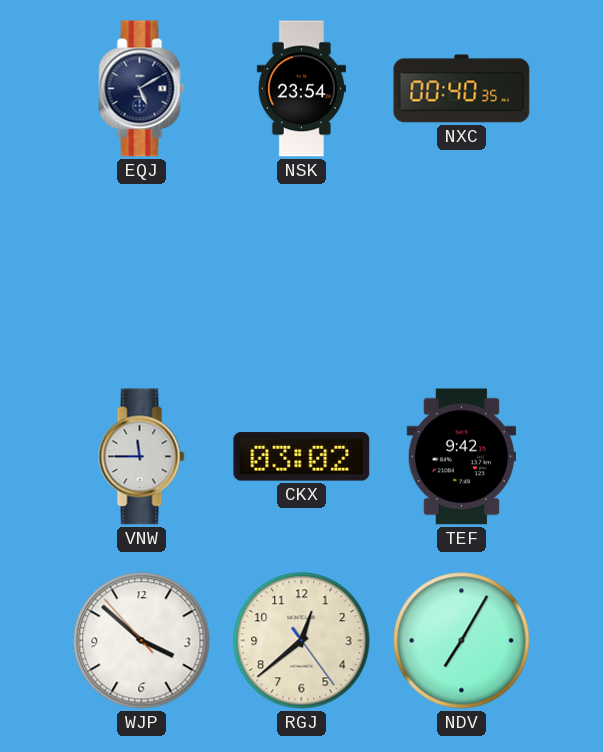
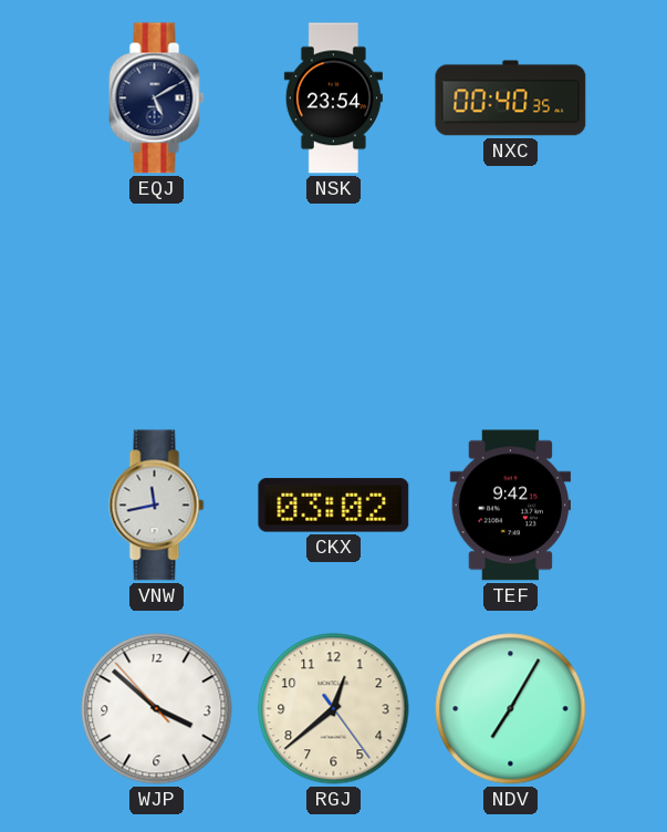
VNW: 11:45 -> 11:43
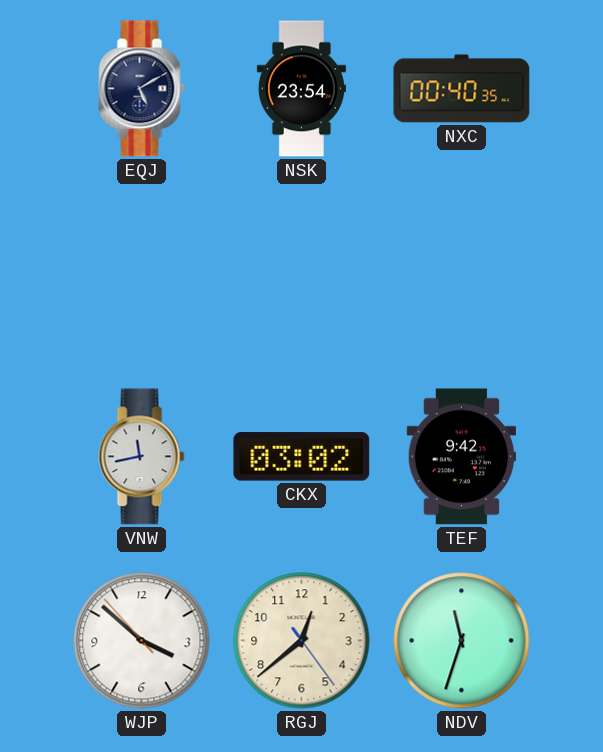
NDV: 7:05 -> 11:33
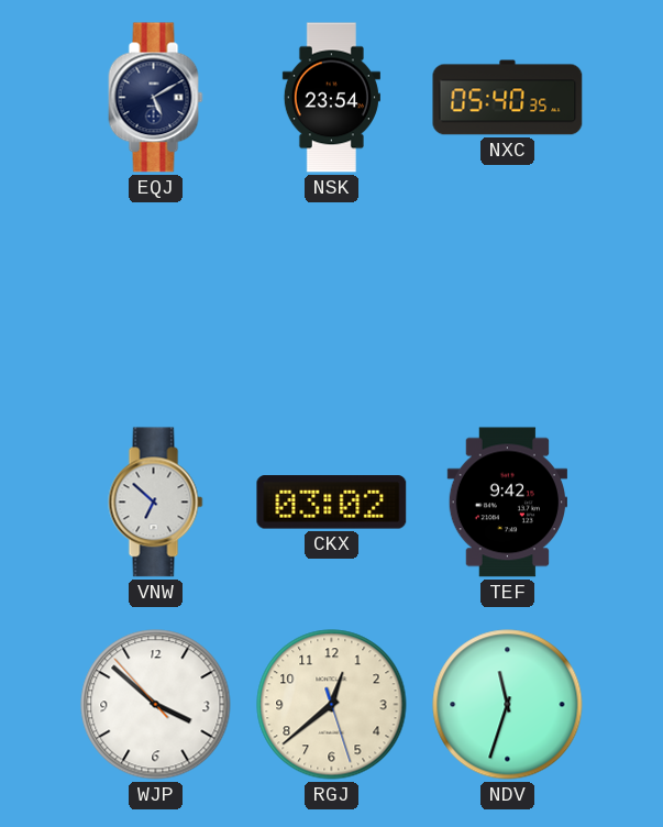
NXC: 00:40 -> 05:40
VNW: 11:43 -> 6:52
RGJ: 12:38:24 -> 12:38:27
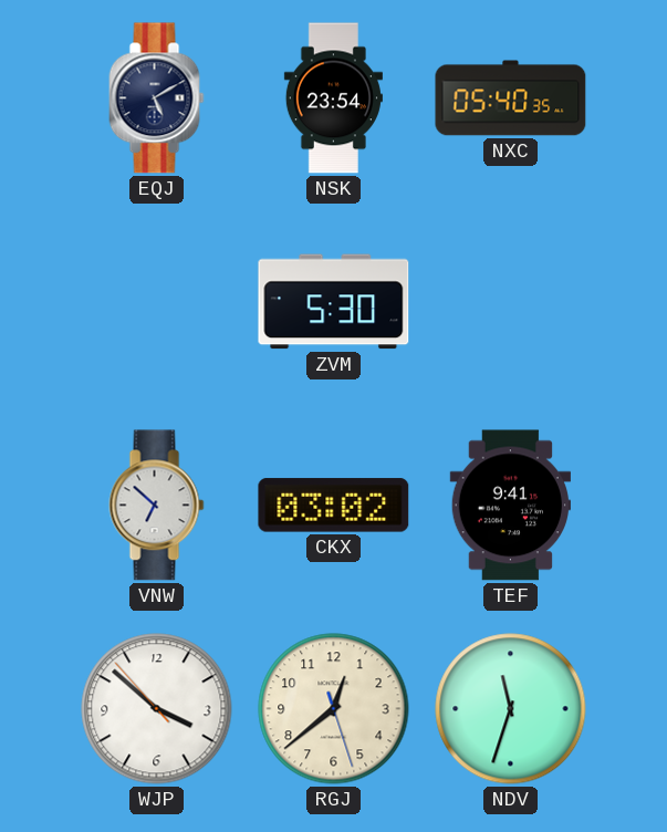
ZVM: none -> 5:30
TEF: 9:42 -> 9:41
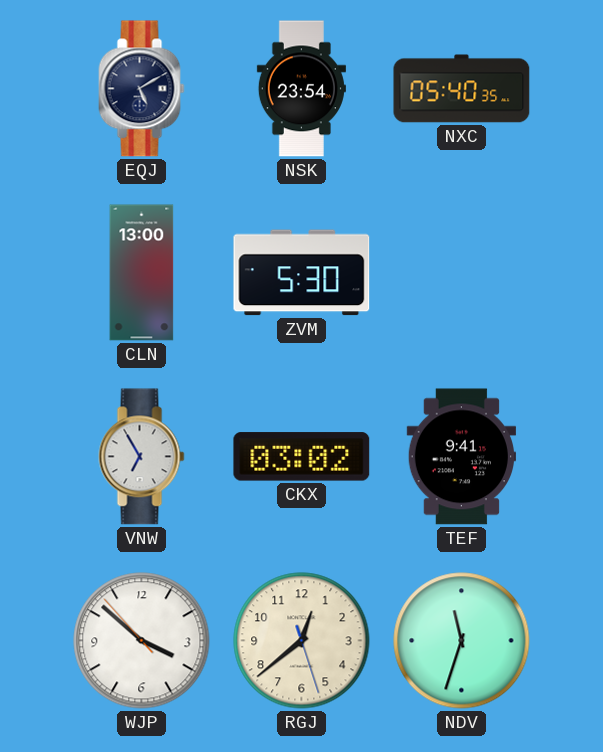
CLN: none -> 13:00
VNW: 6:52 -> 6:55
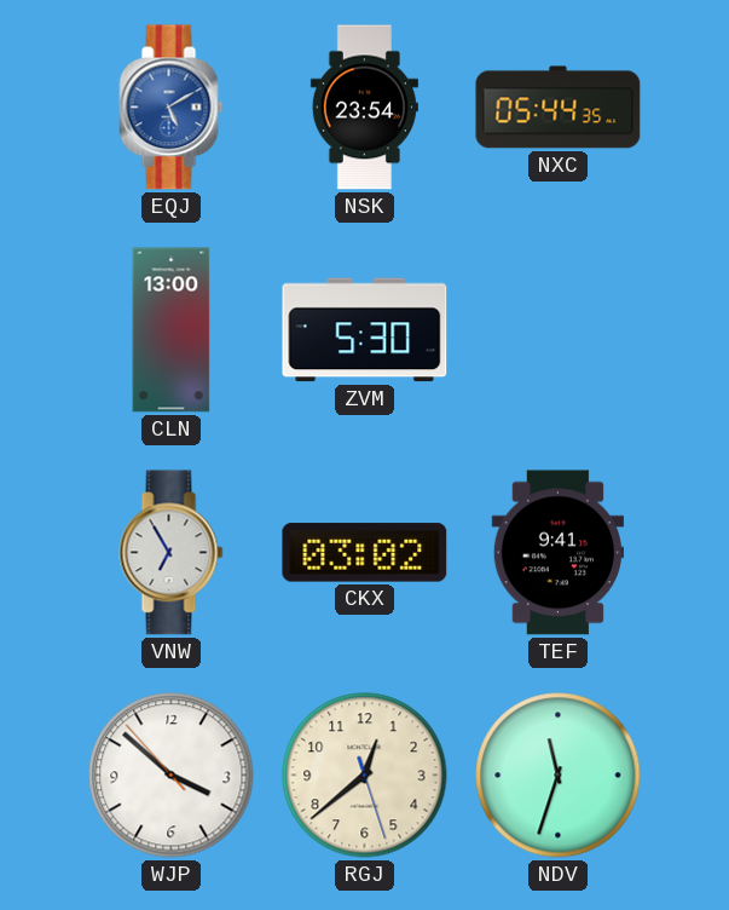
EQJ dial: navy -> blue
NXC: 05:40 -> 05:44
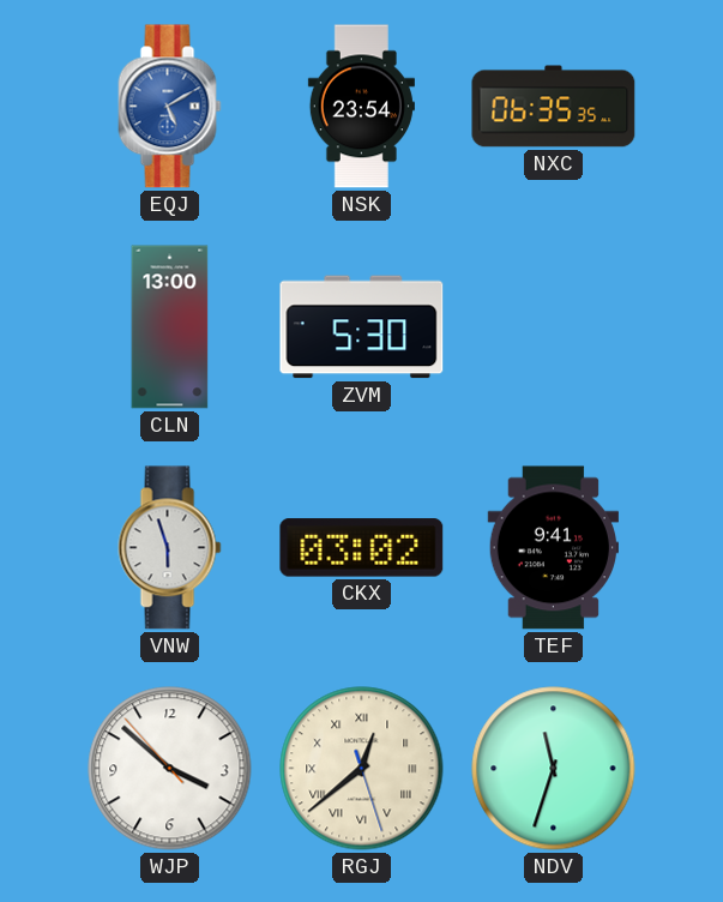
NXC: 05:44 -> 06:35
VNW: 6:55 -> 5:57
RGJ numerals: Arabic -> Roman
